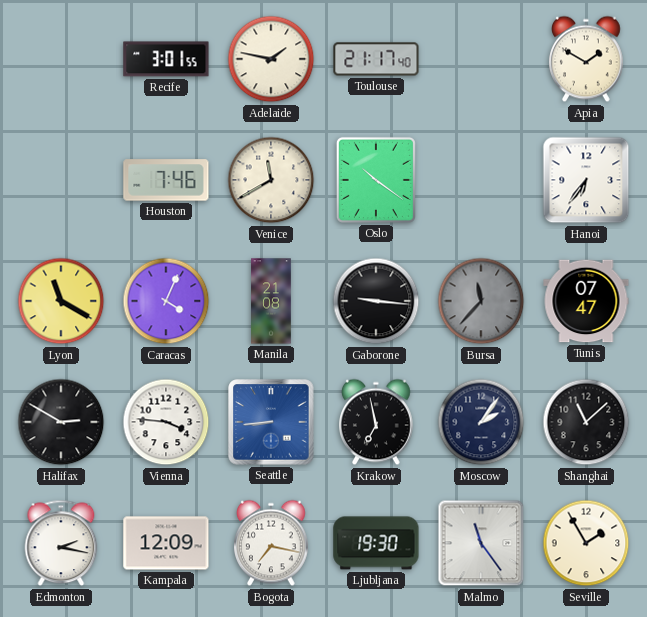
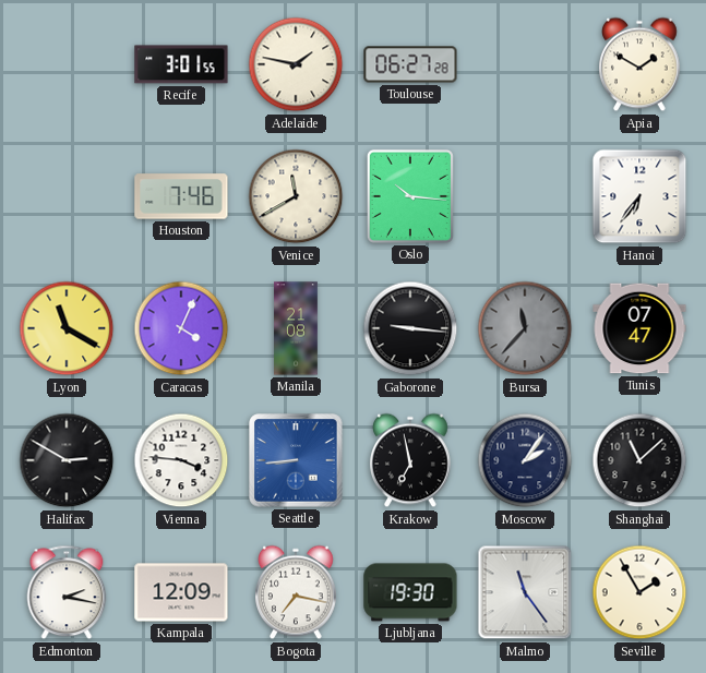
Toulouse: 21:17 -> 06:27
Oslo: 10:21 -> 10:16
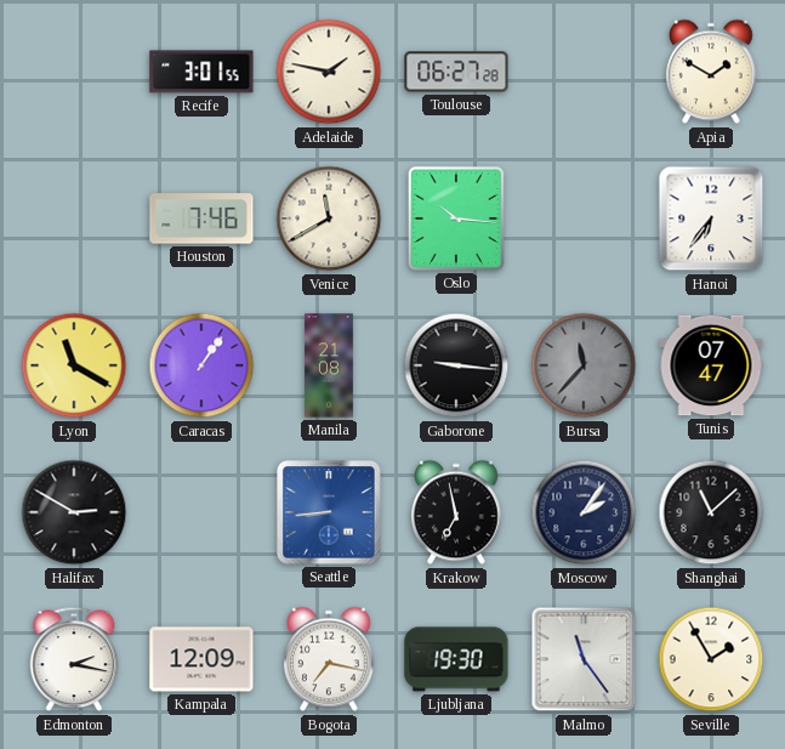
Caracas: 4:04 -> 1:06
Vienna: 3:46 -> none
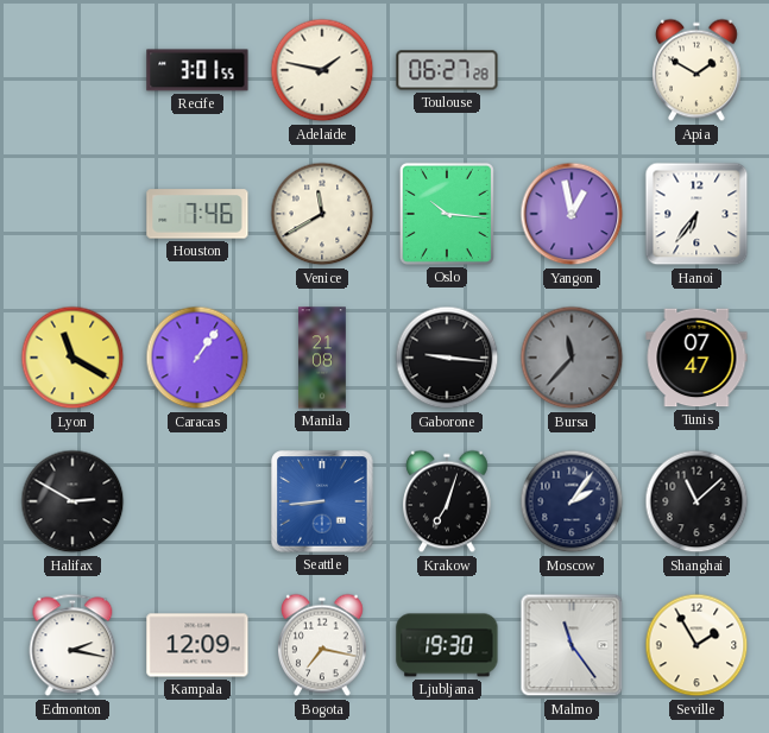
Yangon: none -> 12:58
Krakow: 6:58 -> 7:03
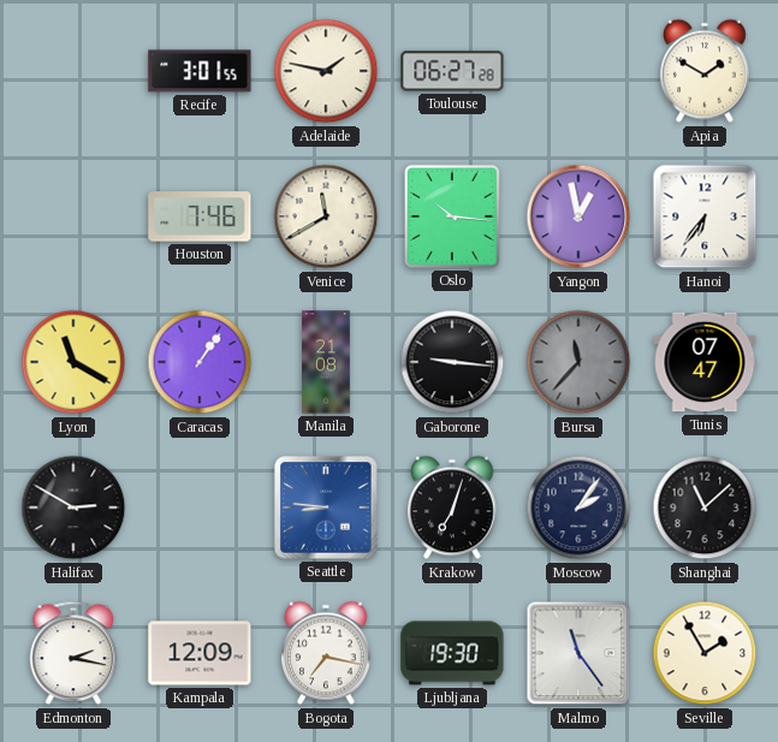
Seattle: 8:44 -> 8:46
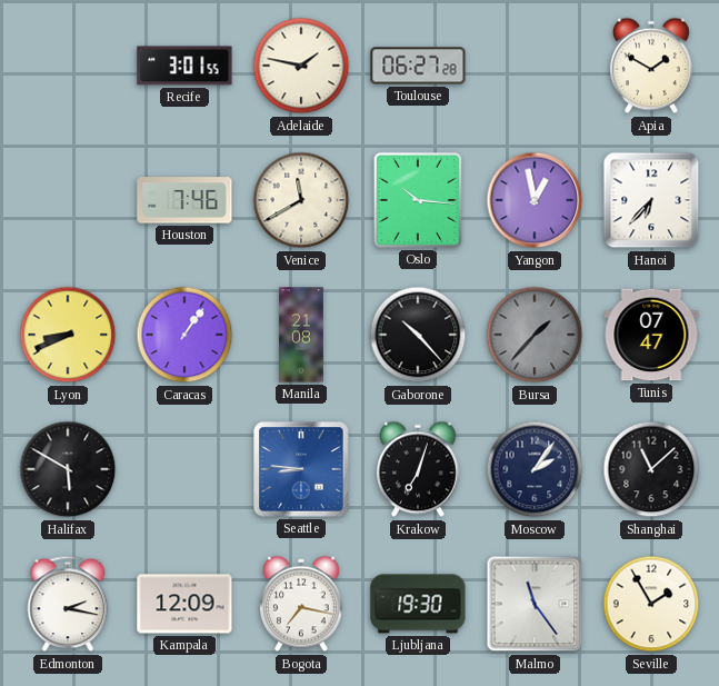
Hanoi: 6:36 -> 6:37
Lyon: 11:20 -> 8:41
Gaborone: 9:16 -> 10:23
Bursa: 11:37 -> 1:37
Halifax: 2:50 -> 5:50
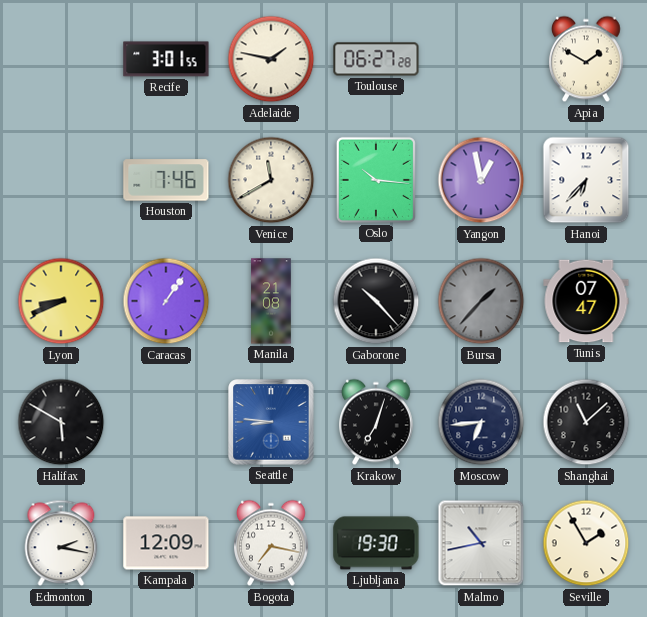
Moscow: 2:06 -> 6:44
Malmo: 11:24 -> 10:43
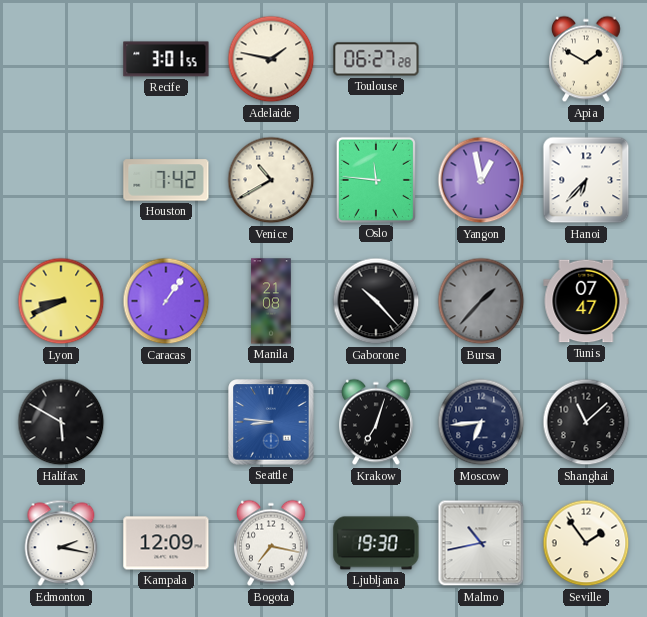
Houston: 7:46 -> 7:42
Venice: 11:40 -> 10:40
Oslo: 10:16 -> 11:46
Seville: 1:55 -> 1:54
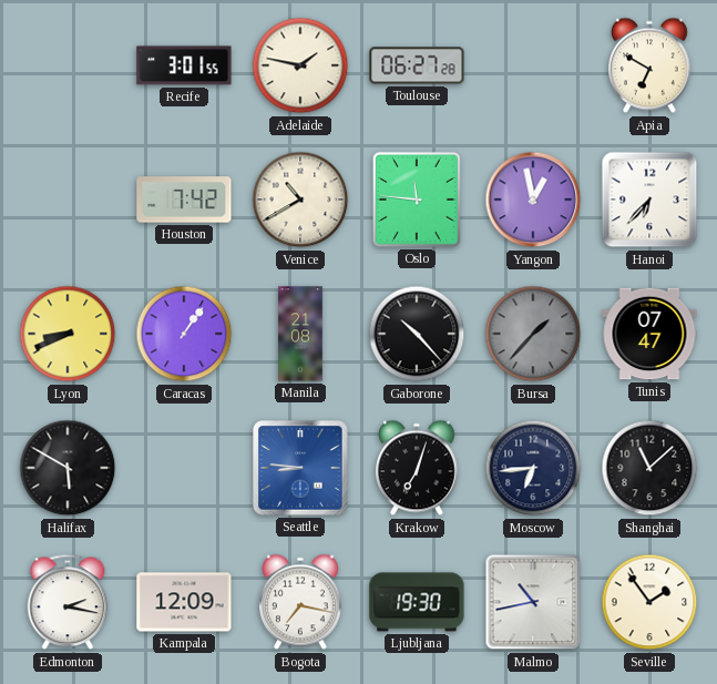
Apia: 1:50 -> 6:50
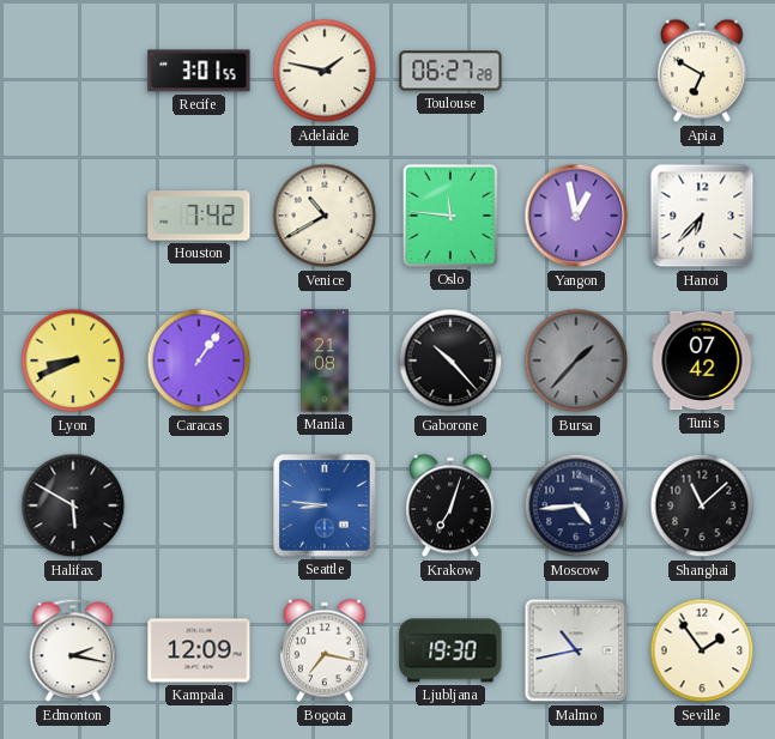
Tunis: 07:47 -> 07:42
Moscow: 6:44 -> 4:44
